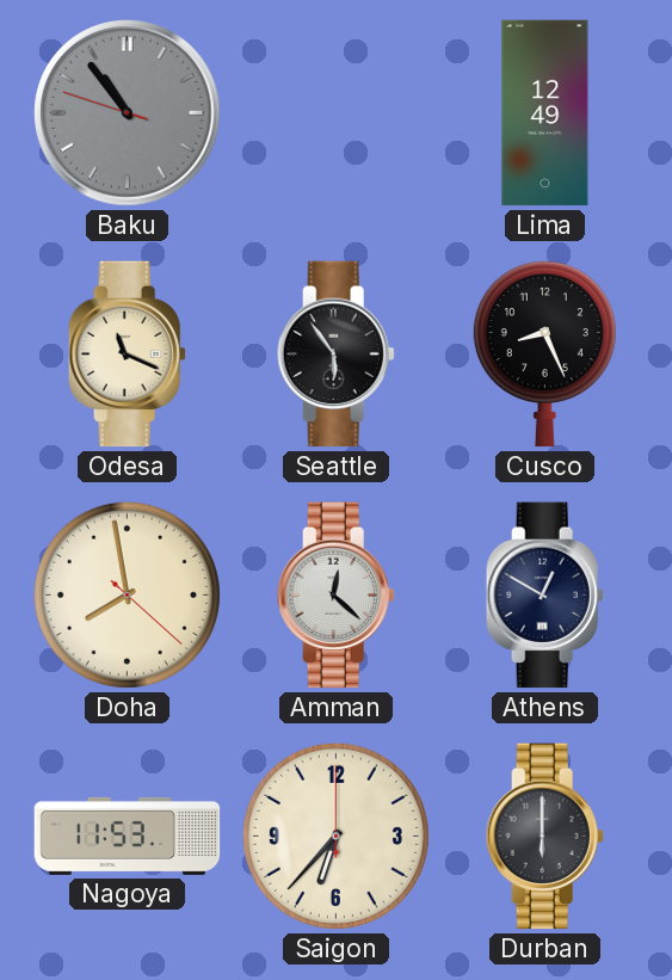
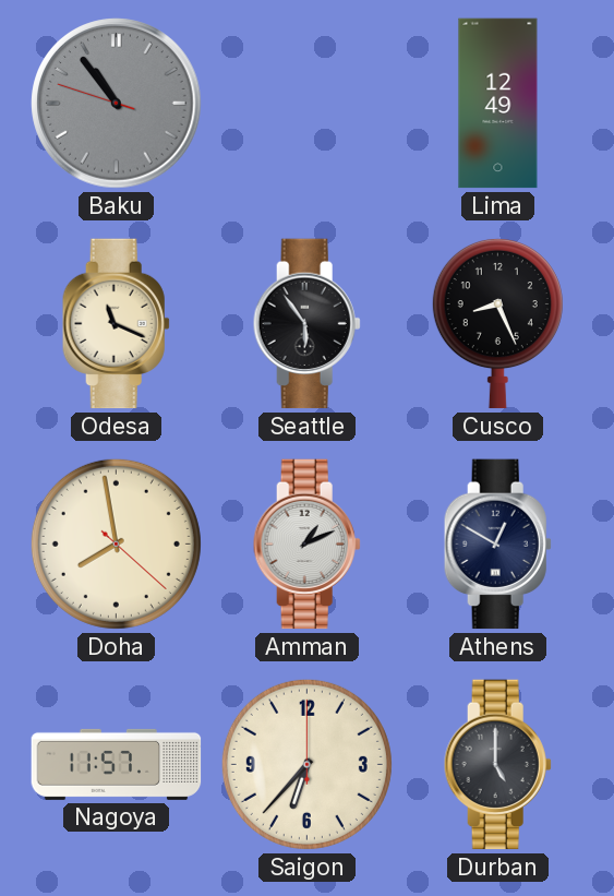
Amman: 12:22 -> 1:11
Nagoya: 11:53 -> 11:57
Durban: 6:00 -> 5:00
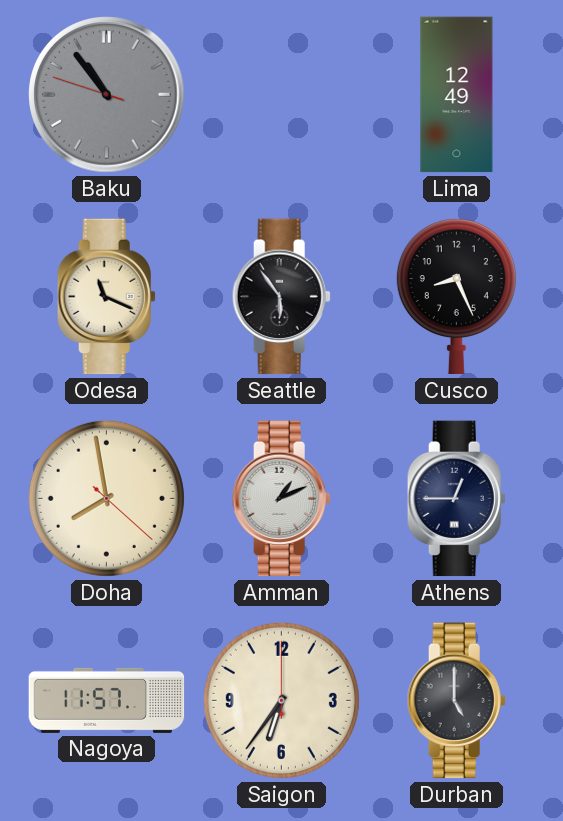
Athens: 12:50 -> 12:45
Saigon: 6:37 -> 6:36
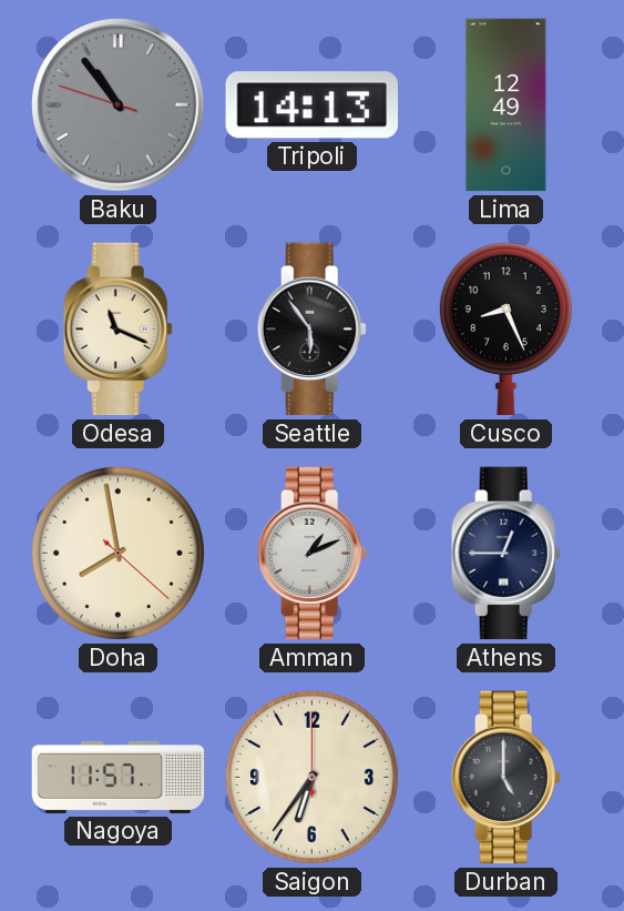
Tripoli: none -> 14:13
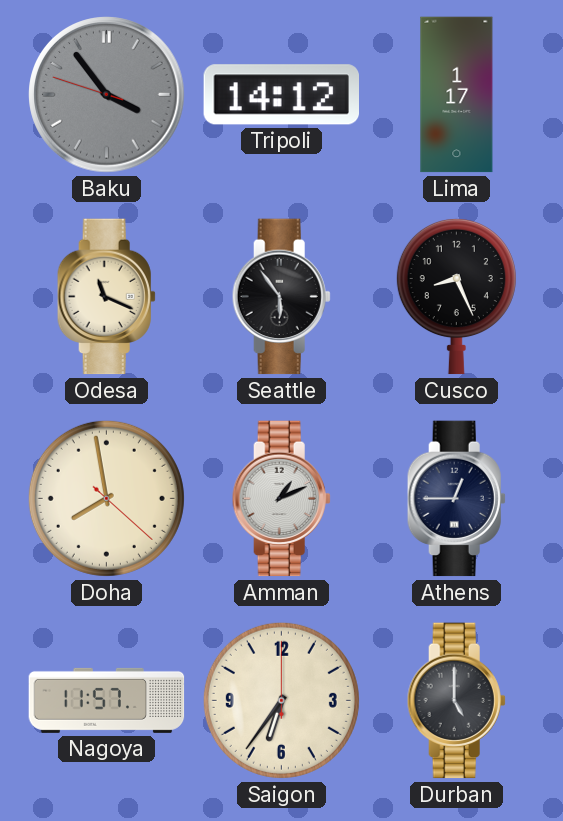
Baku: 10:53 -> 3:53
Tripoli: 14:13 -> 14:12
Lima: 12:49 -> 1:17
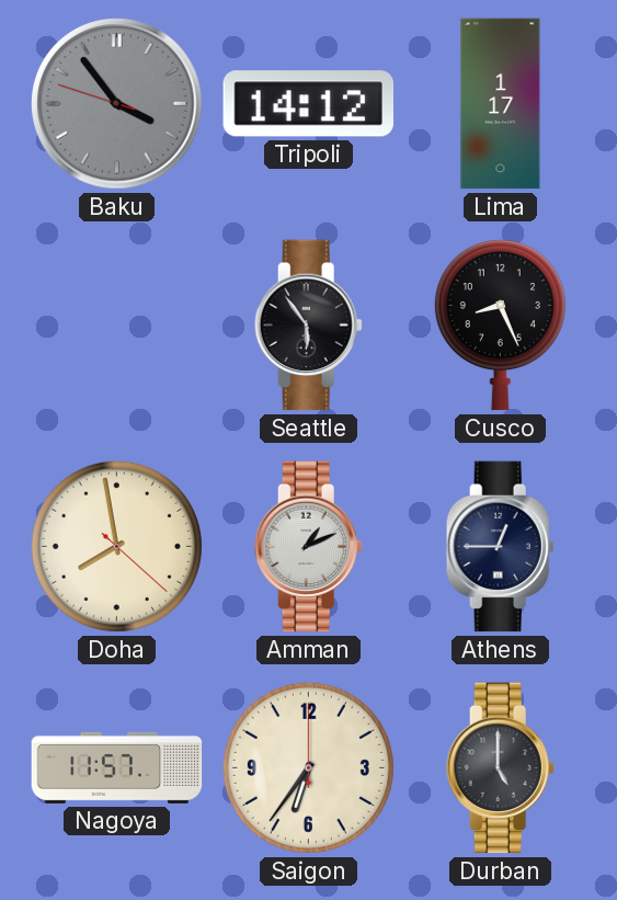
Odesa: 11:19 -> none
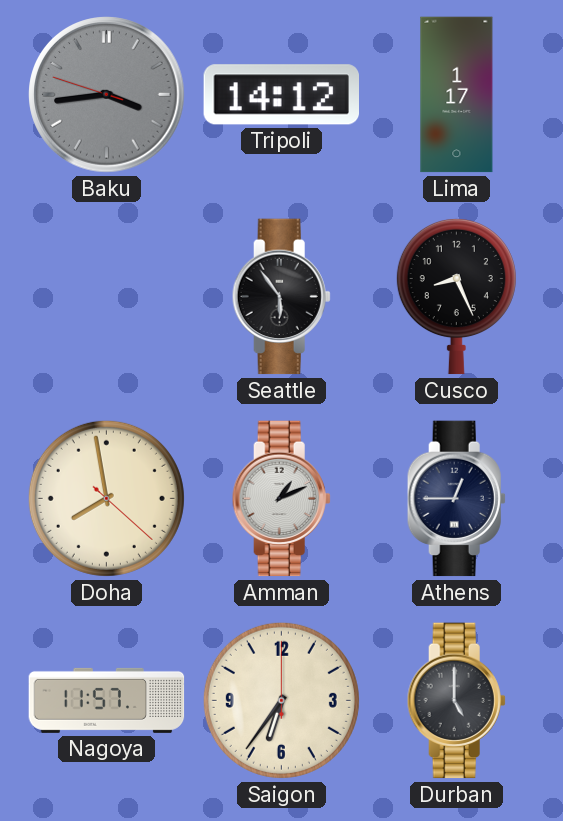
Baku: 3:53 -> 3:43
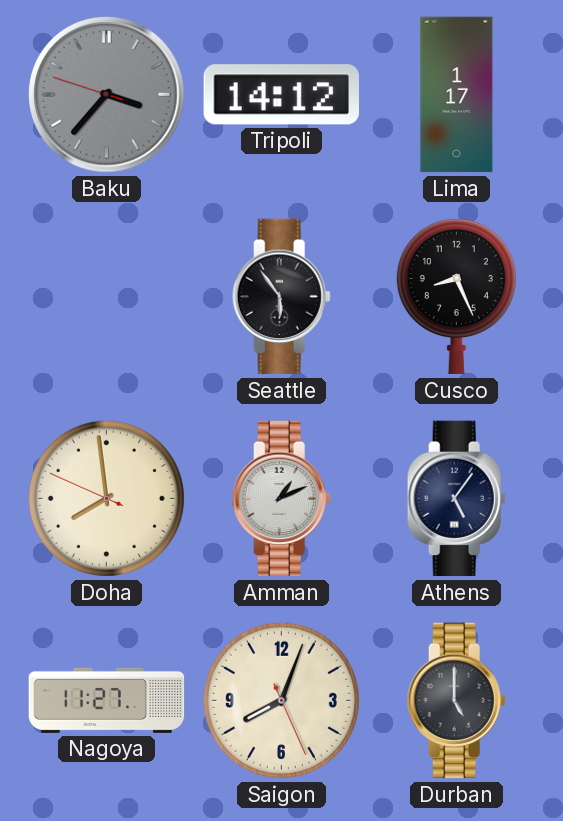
Baku: 3:43 -> 3:36
Doha: 7:58:22 -> 7:58:49
Athens: 12:45 -> 5:06
Nagoya: 11:57 -> 11:27
Saigon: 6:36 -> 8:03
